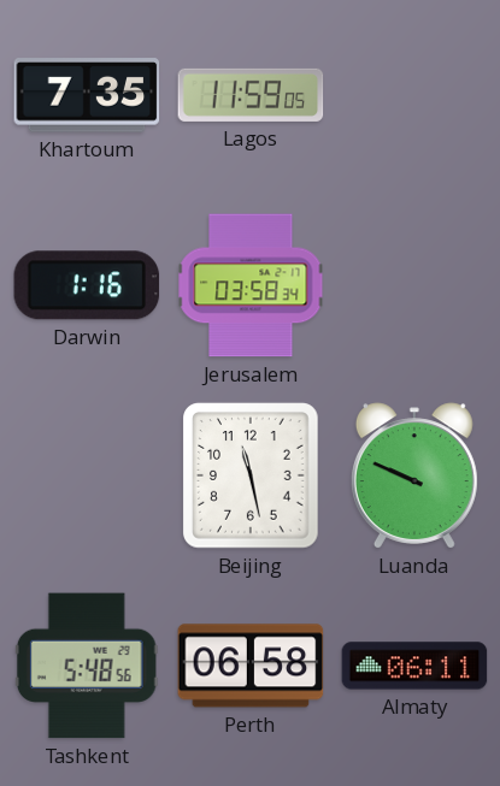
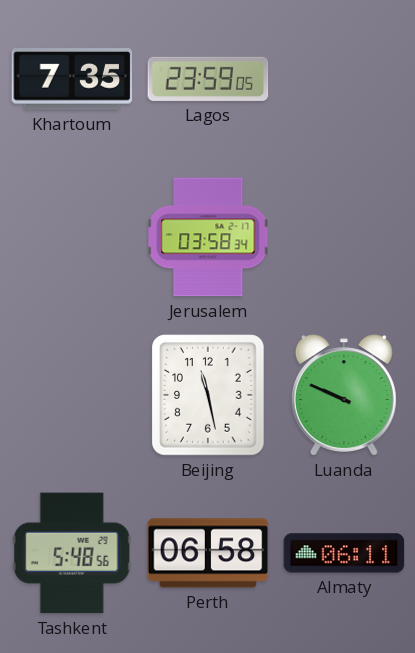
Lagos: 11:59 -> 23:59
Darwin: 1:16 -> none
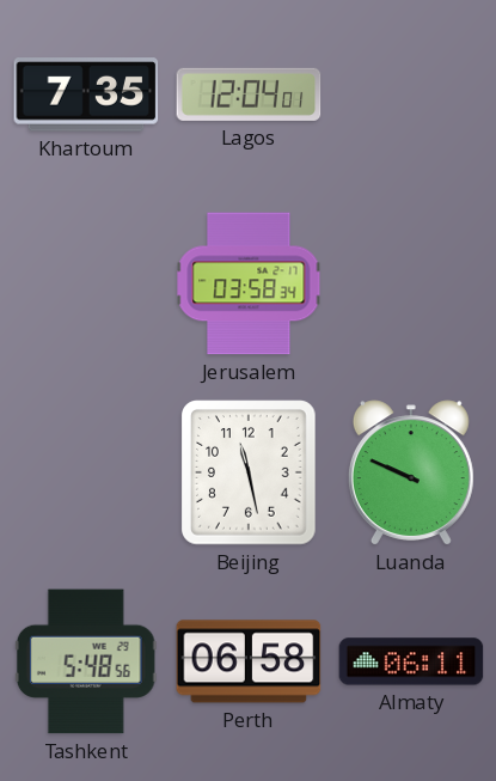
Lagos: 23:59 -> 12:04
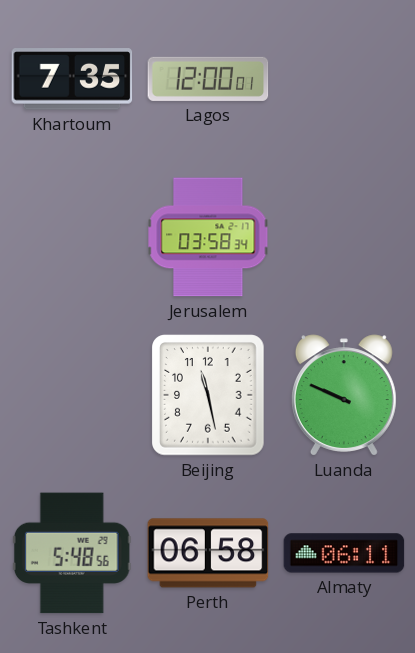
Lagos: 12:04 -> 12:00
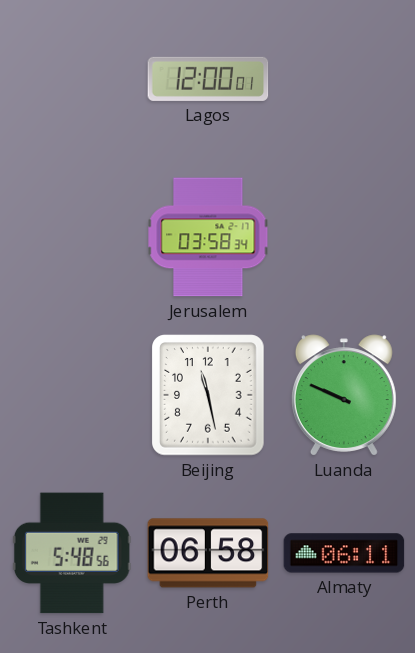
Khartoum: 7:35 -> none
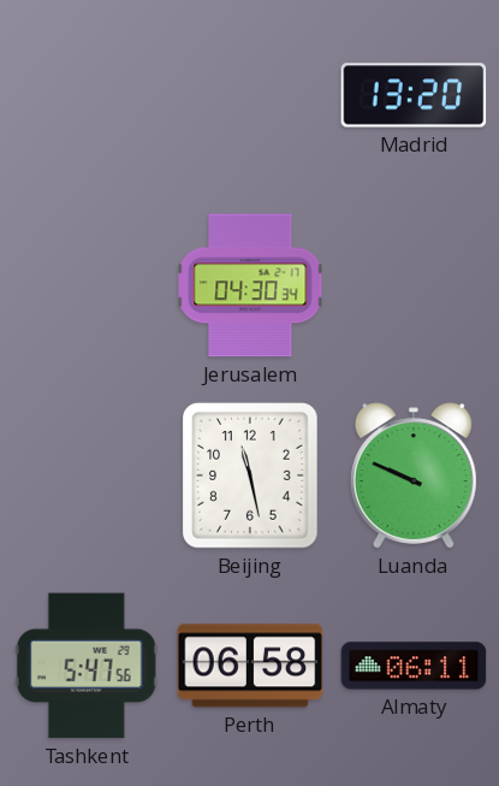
Lagos: 12:00 -> none
Madrid: none -> 13:20
Jerusalem: 03:58 -> 04:30
Tashkent: 5:48 -> 5:47
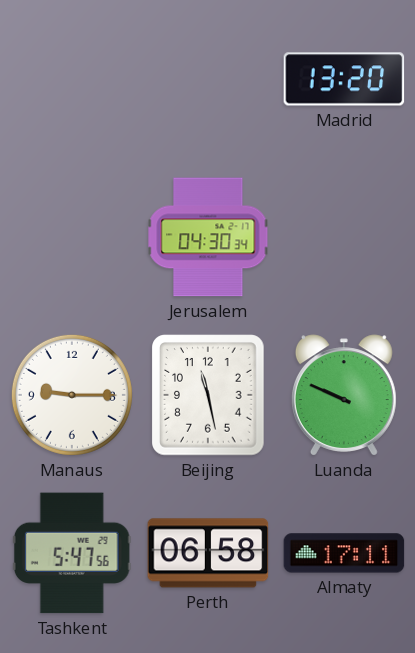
Manaus: none -> 9:15
Almaty: 06:11 -> 17:11
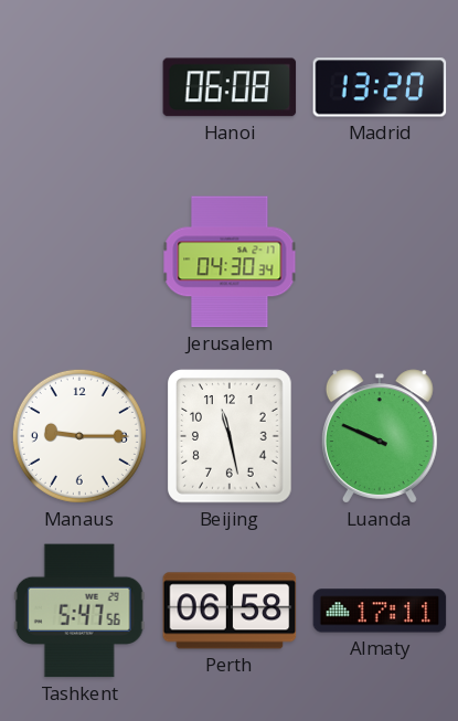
Hanoi: none -> 06:08
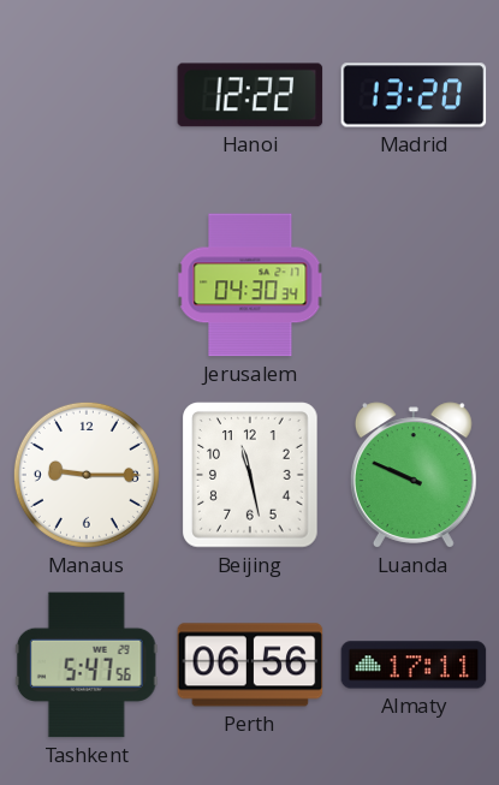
Hanoi: 06:08 -> 12:22
Perth: 06:58 -> 06:56
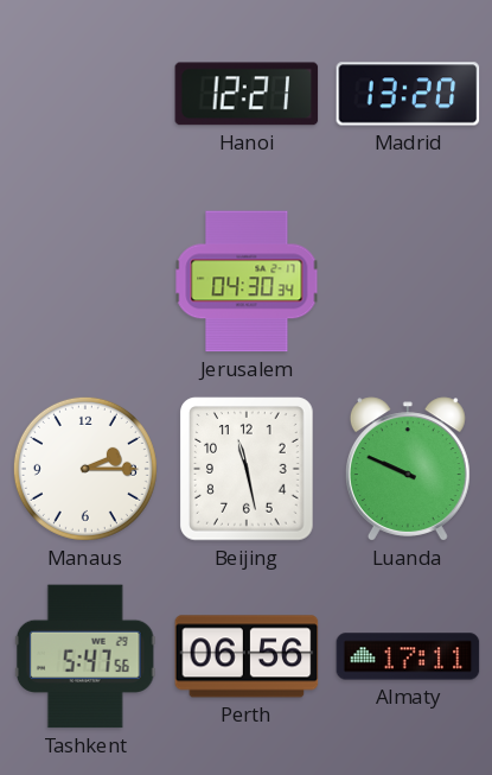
Hanoi: 12:22 -> 12:21
Manaus: 9:15 -> 2:15
